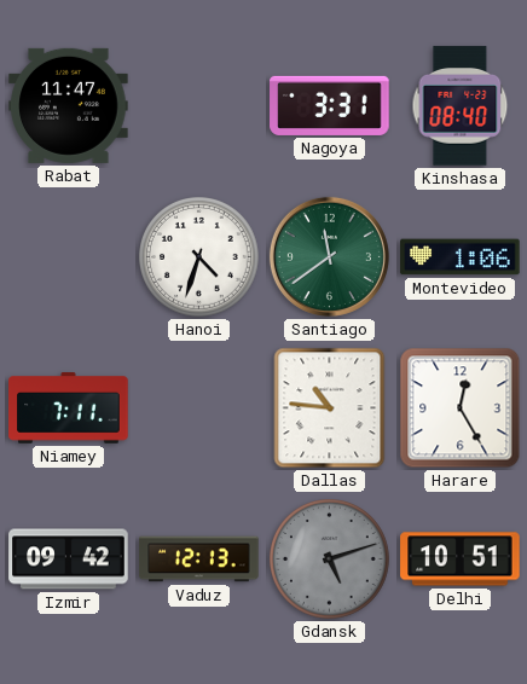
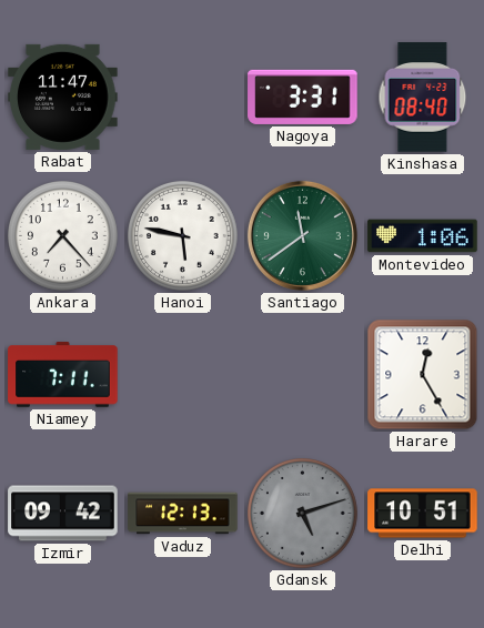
Ankara: none -> 7:23
Hanoi: 4:33 -> 5:47
Dallas: 10:46 -> none
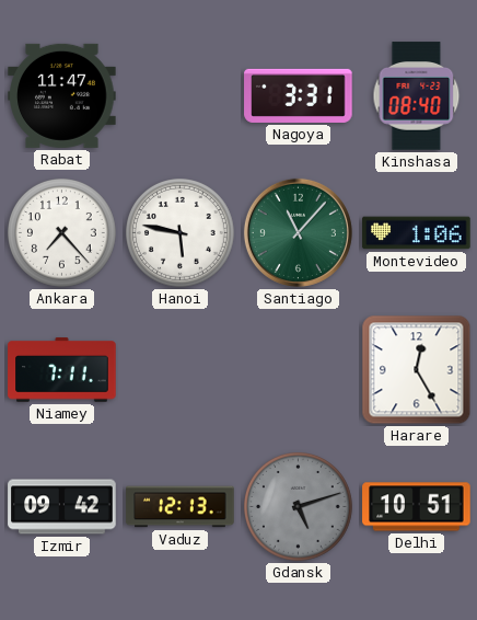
Santiago: 11:39 -> 11:07
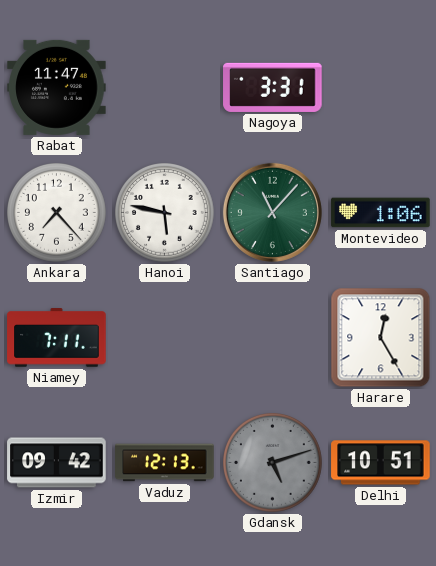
Kinshasa: 08:40 -> none
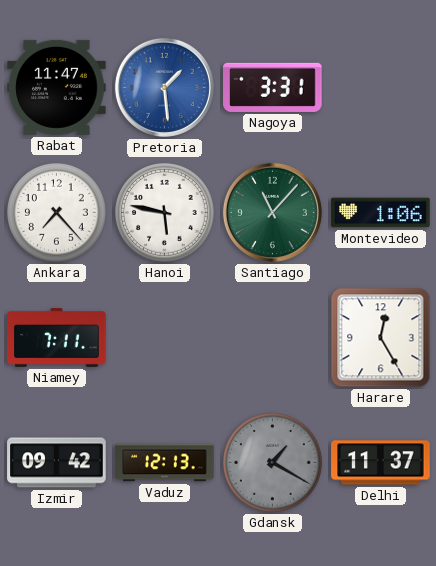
Pretoria: none -> 1:29
Gdansk: 5:12 -> 1:20
Delhi: 10:51 -> 11:37
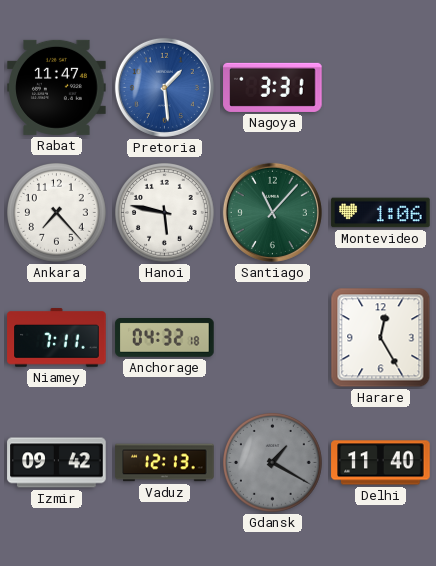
Anchorage: none -> 04:32
Delhi: 11:37 -> 11:40
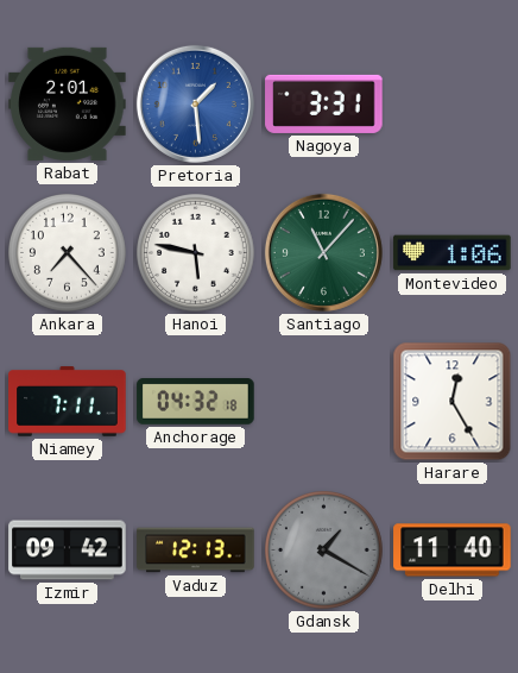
Rabat: 11:47 -> 2:01
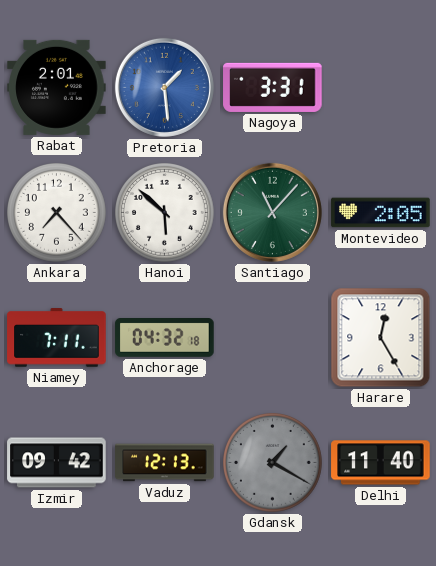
Hanoi: 5:47 -> 5:52
Montevideo: 1:06 -> 2:05
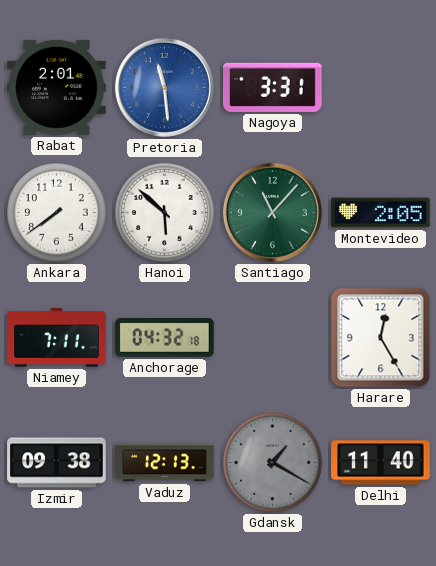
Pretoria: 1:29 -> 11:29
Ankara: 7:23 -> 7:39
Izmir: 09:42 -> 09:38
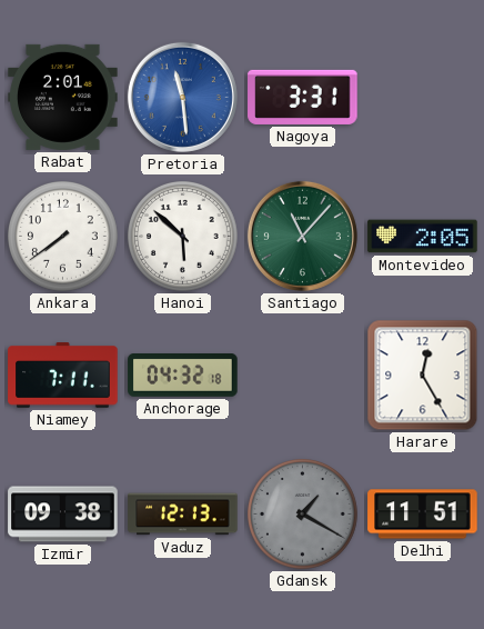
Delhi: 11:40 -> 11:51
